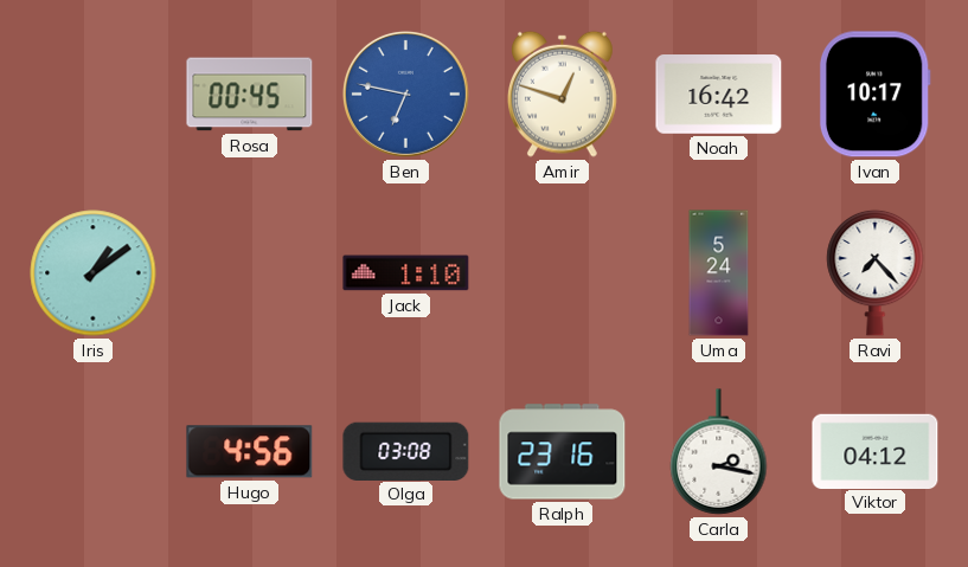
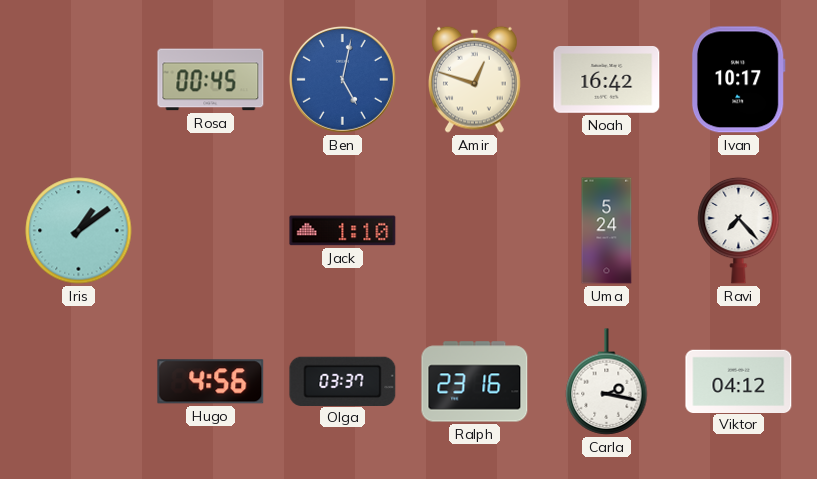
Ben: 6:47 -> 5:02
Olga: 03:08 -> 03:37
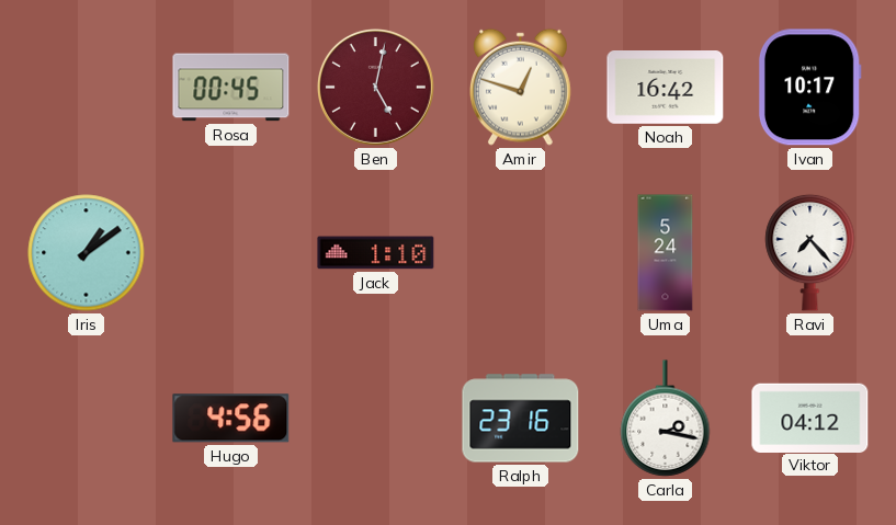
Ben dial: blue -> burgundy
Olga: 03:37 -> none
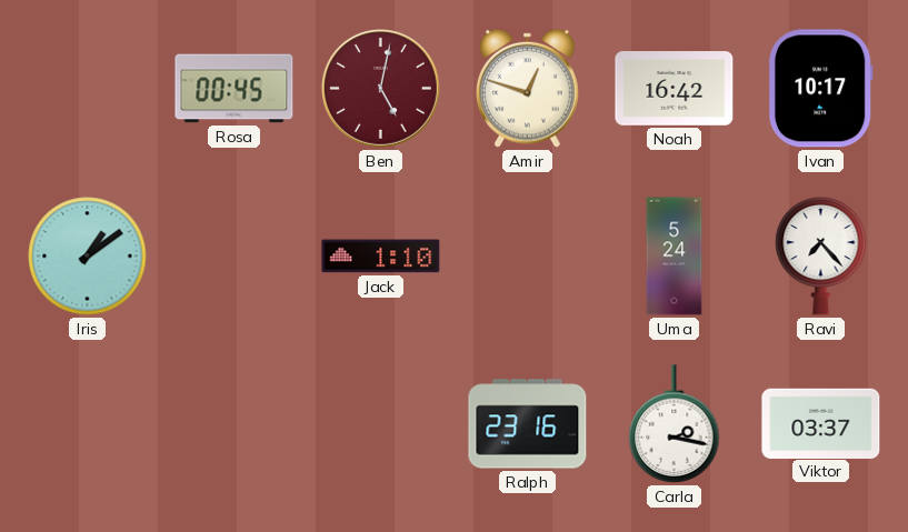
Hugo: 4:56 -> none
Viktor: 04:12 -> 03:37
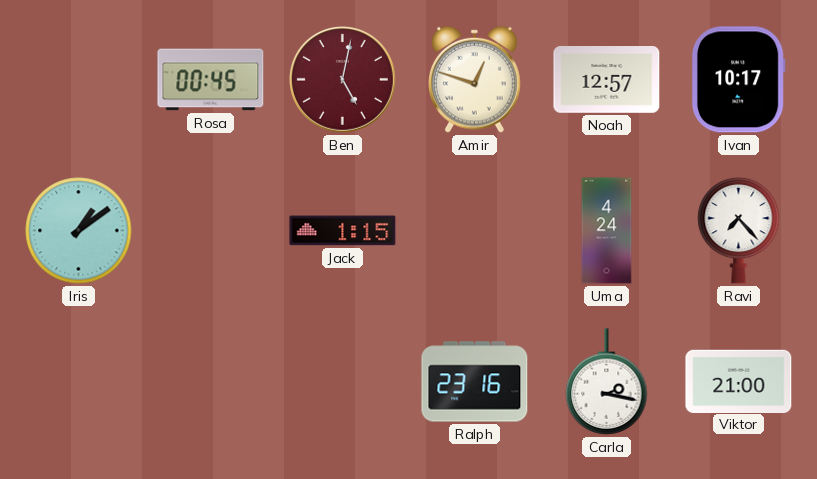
Noah: 16:42 -> 12:57
Jack: 1:10 -> 1:15
Uma: 5:24 -> 4:24
Viktor: 03:37 -> 21:00
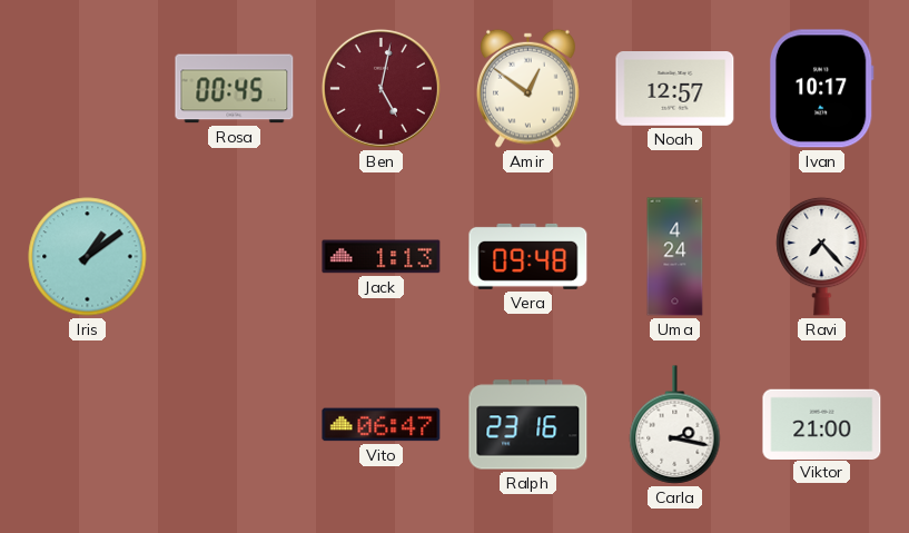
Amir: 12:48 -> 12:51
Jack: 1:15 -> 1:13
Vera: none -> 09:48
Vito: none -> 06:47
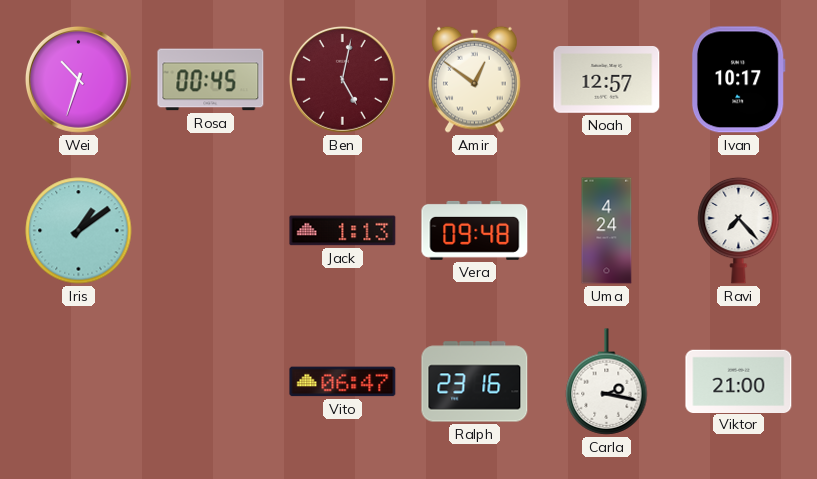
Wei: none -> 10:33
